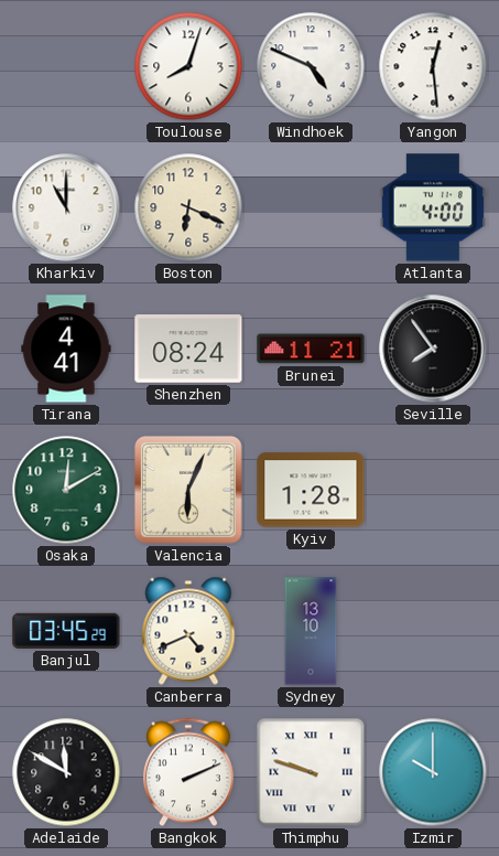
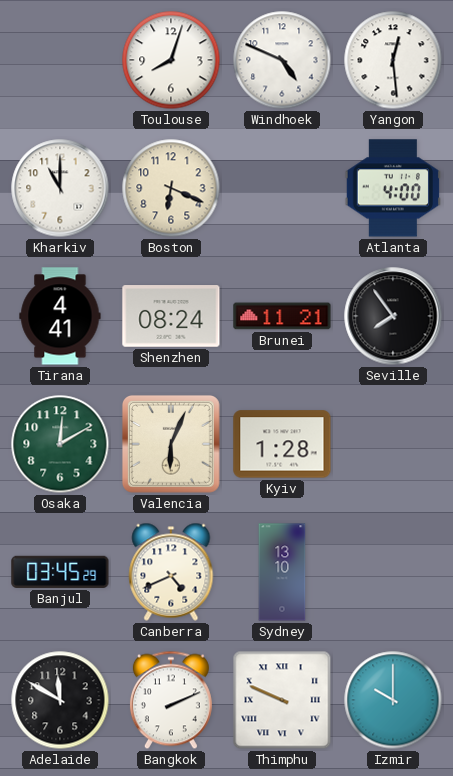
Thimphu: 9:48 -> 9:49
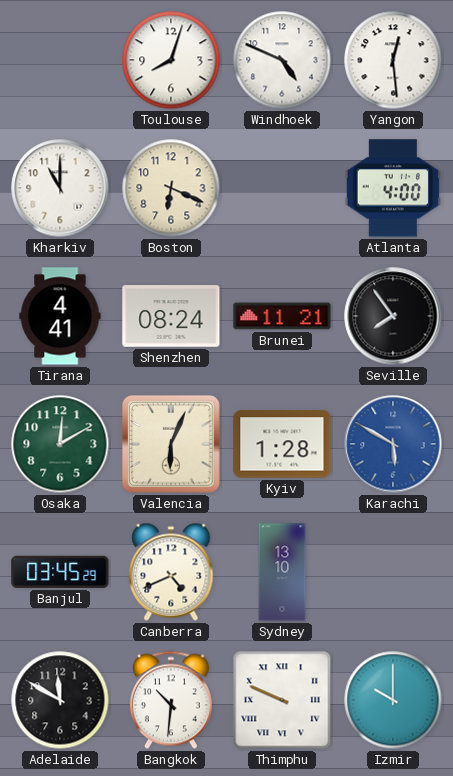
Karachi: none -> 5:50
Bangkok: 2:11 -> 10:31
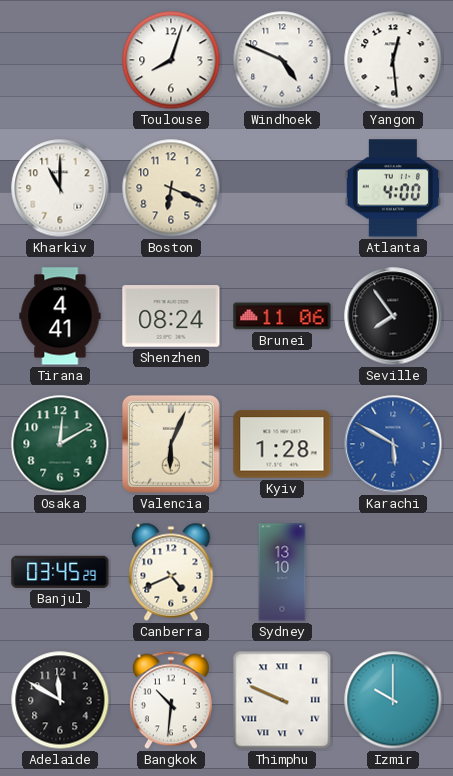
Brunei: 11:21 -> 11:06
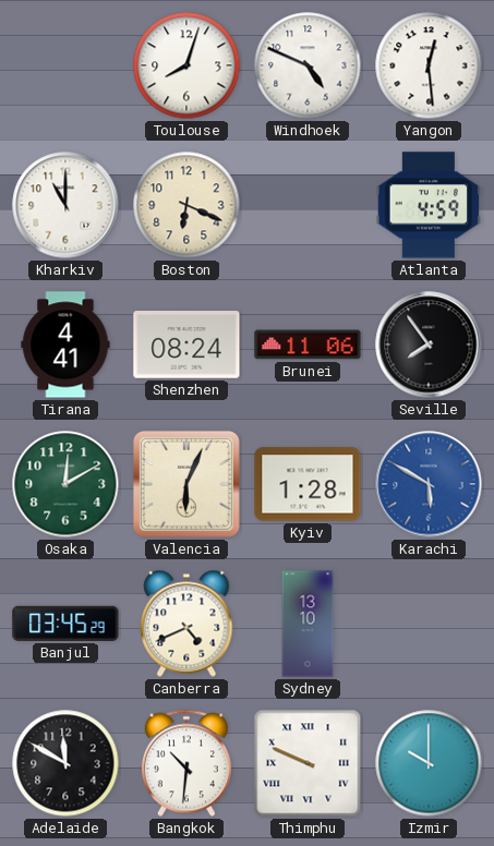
Atlanta: 4:00 -> 4:59
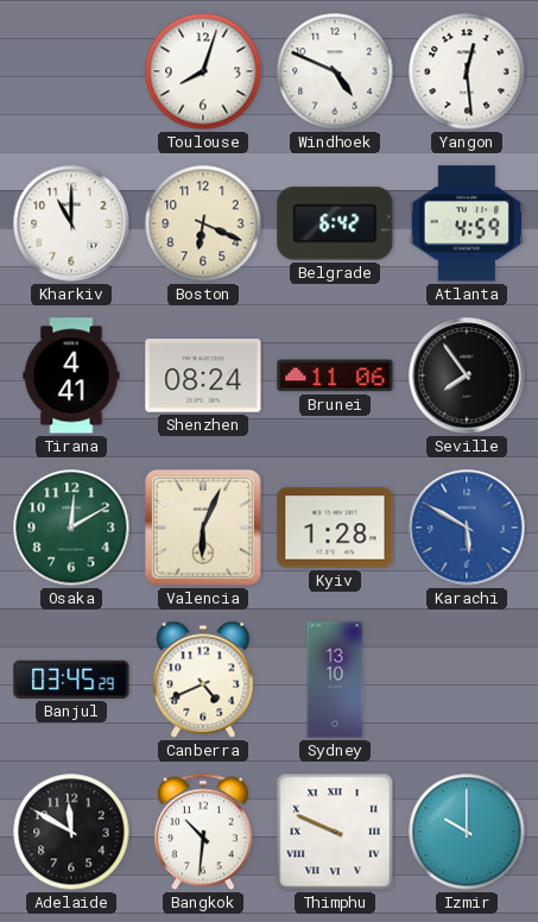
Belgrade: none -> 6:42
